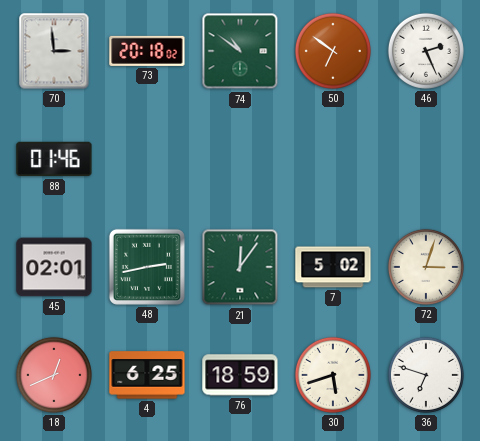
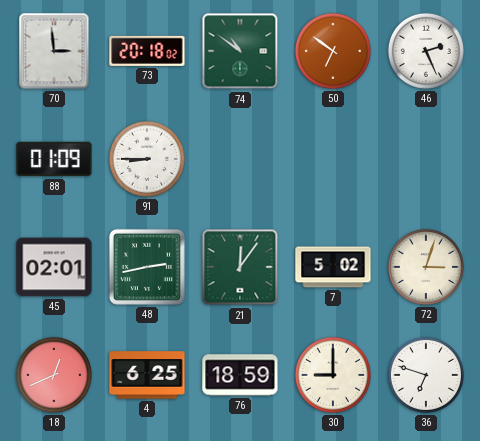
88: 01:46 -> 01:09
91: none -> 8:45
30: 5:42 -> 9:00
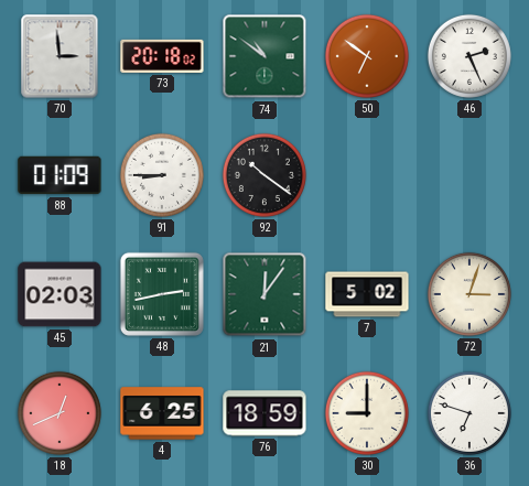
92: none -> 10:21
45: 02:01 -> 02:03
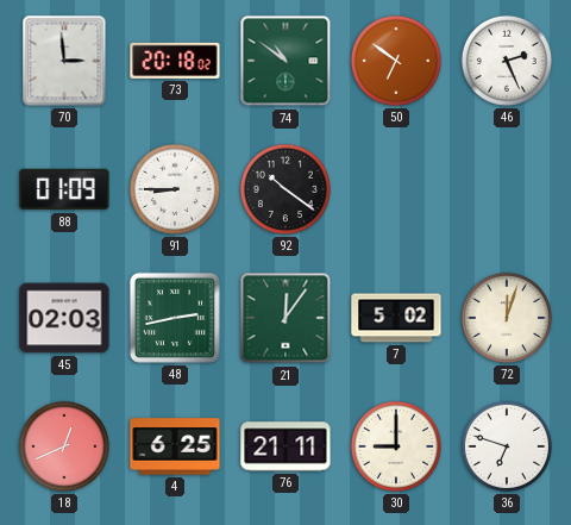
72: 3:03 -> 12:03
76: 18:59 -> 21:11
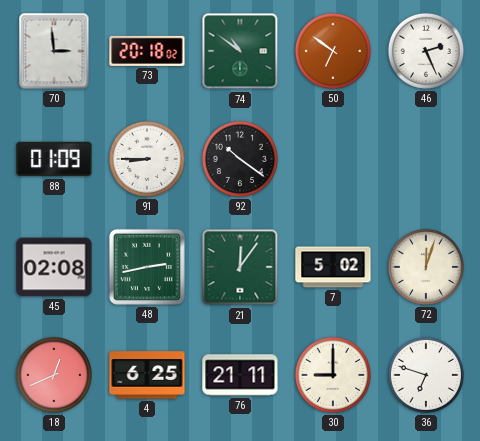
45: 02:03 -> 02:08
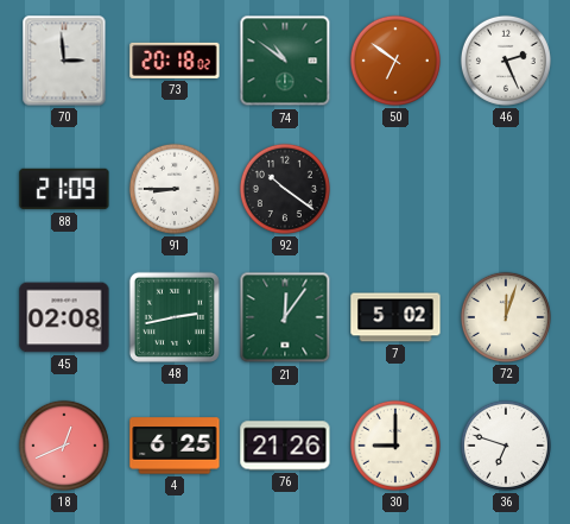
88: 01:09 -> 21:09
76: 21:11 -> 21:26
